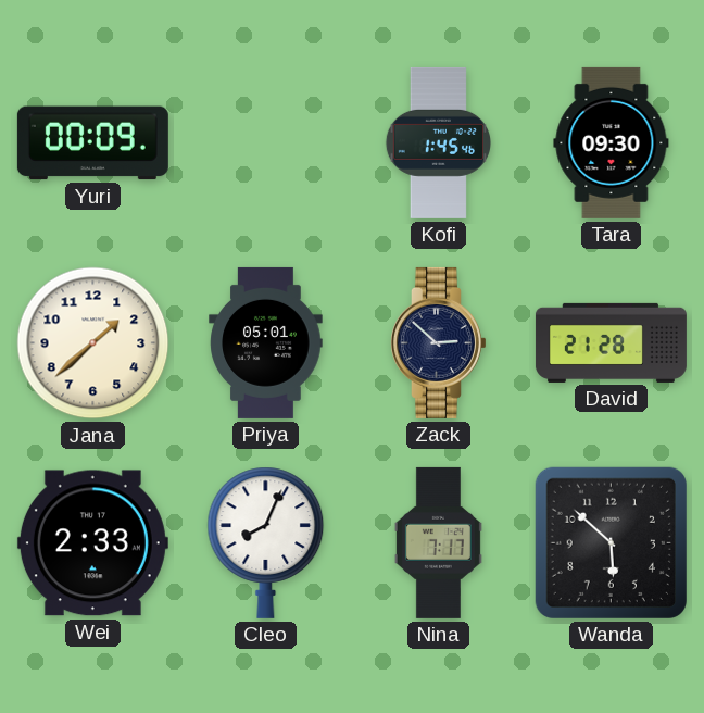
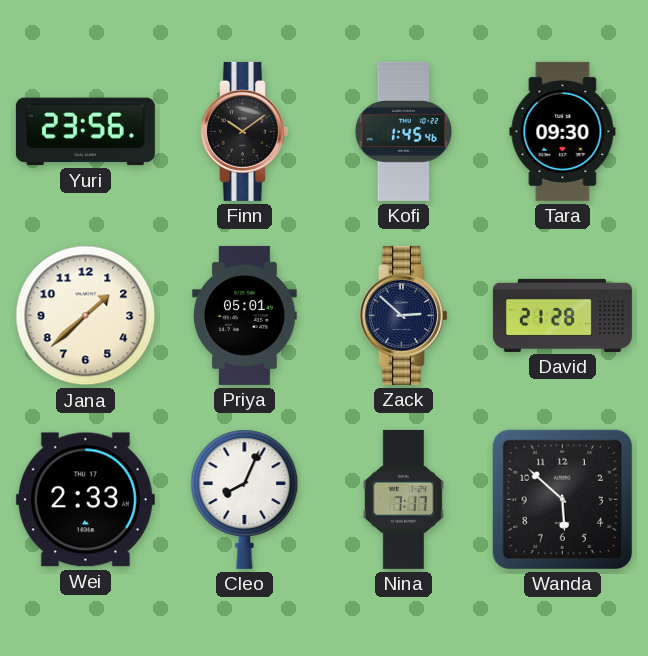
Yuri: 00:09 -> 23:56
Finn: none -> 10:09
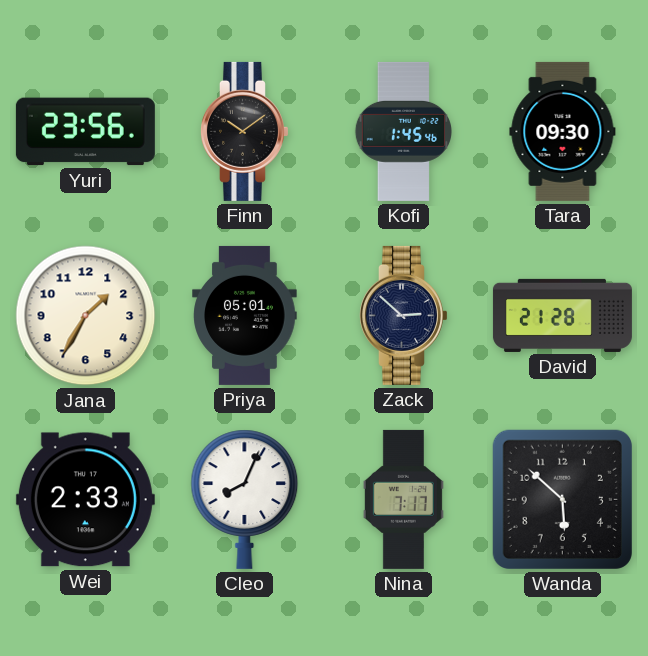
Jana: 1:38 -> 1:35
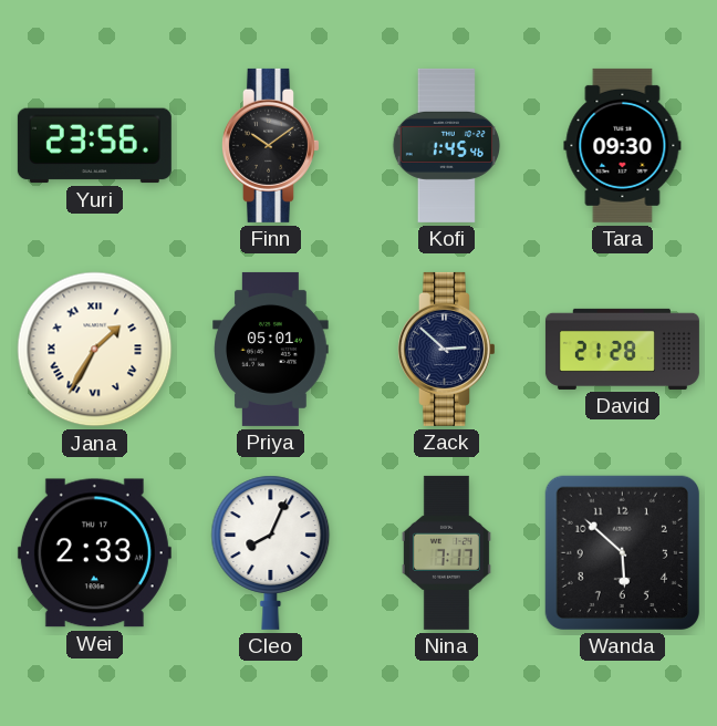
Jana numerals: Arabic -> Roman
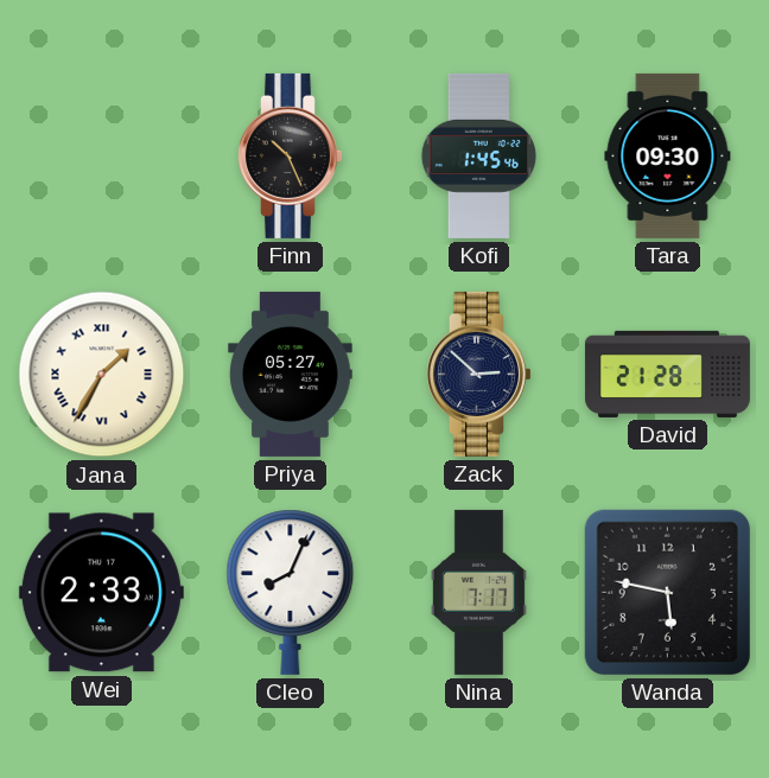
Yuri: 23:56 -> none
Finn: 10:09 -> 10:26
Priya: 05:01 -> 05:27
Wanda: 5:52 -> 5:47
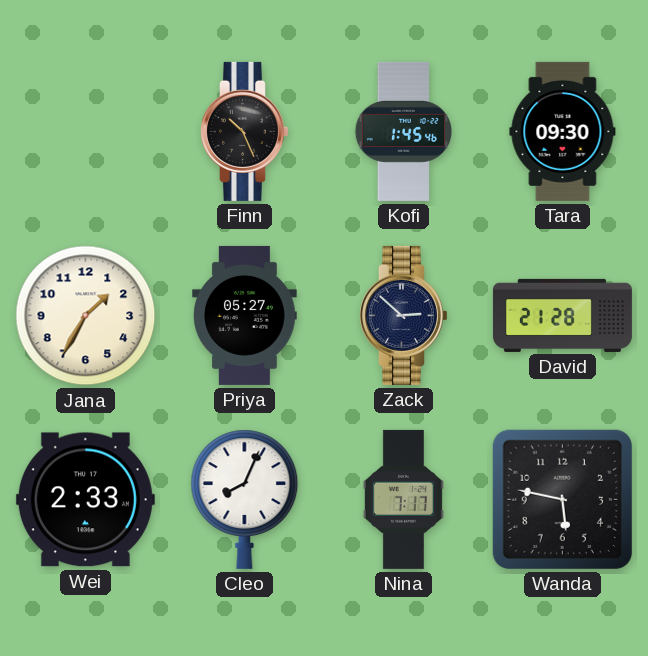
Jana numerals: Roman -> Arabic
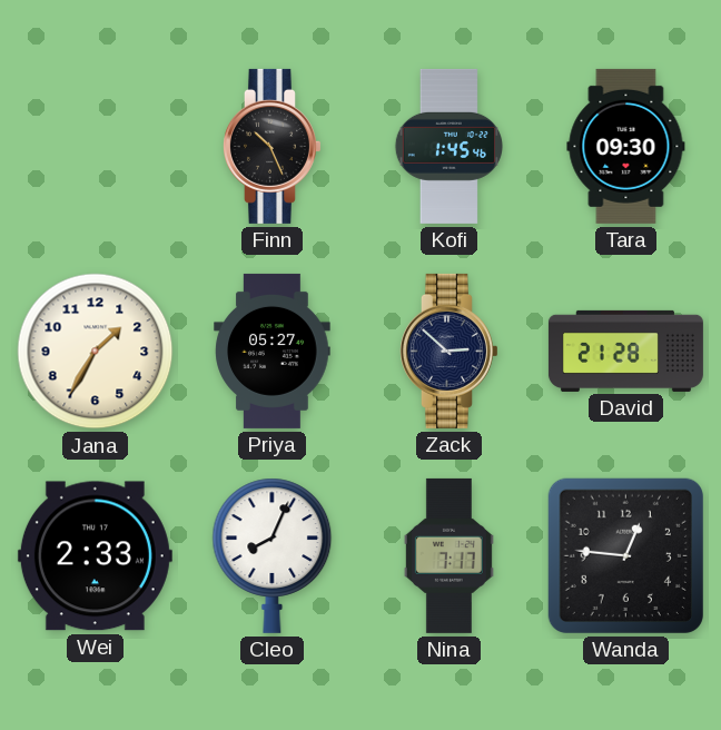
Wanda: 5:47 -> 12:46
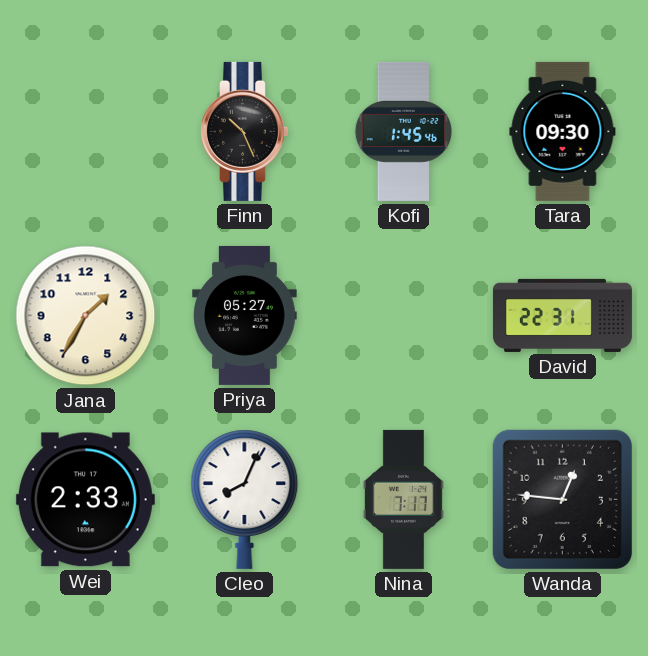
Zack: 2:52 -> none
David: 21:28 -> 22:31
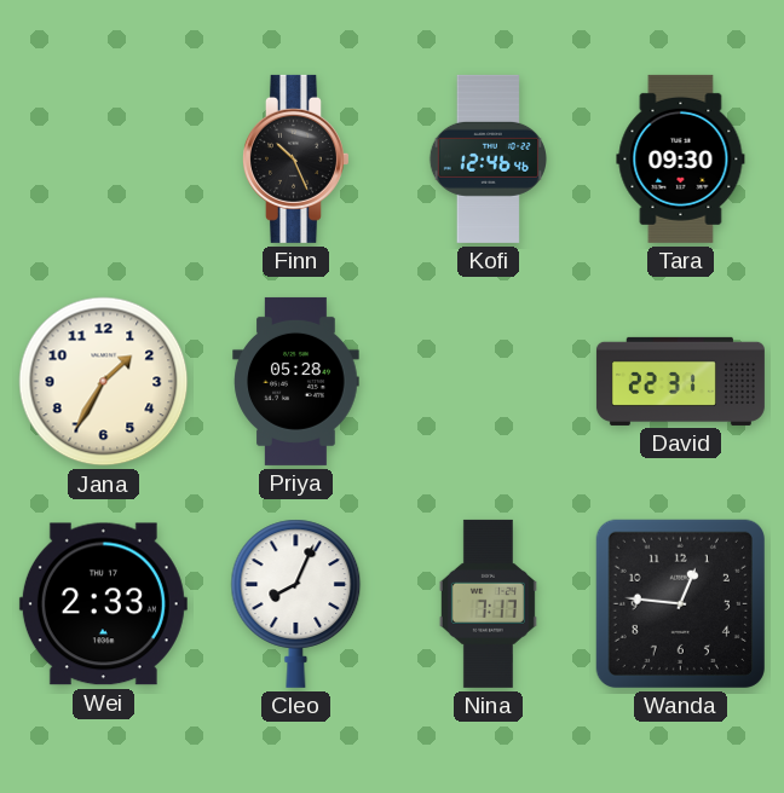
Kofi: 1:45 -> 12:46
Priya: 05:27 -> 05:28
